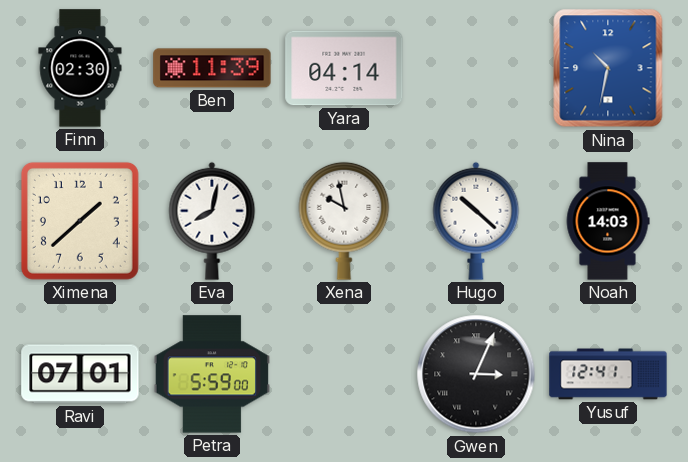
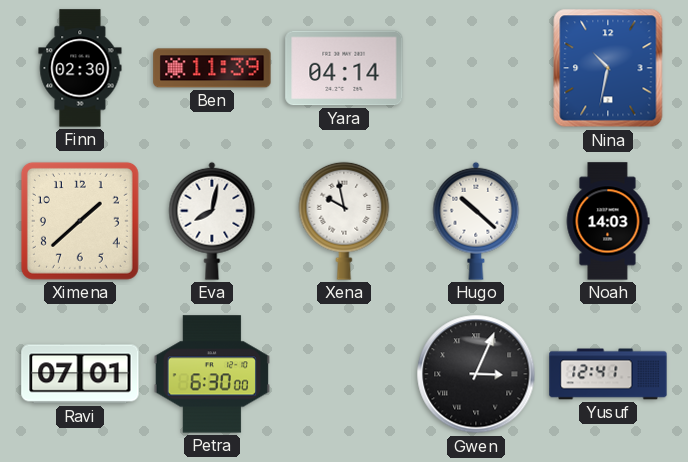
Petra: 5:59 -> 6:30
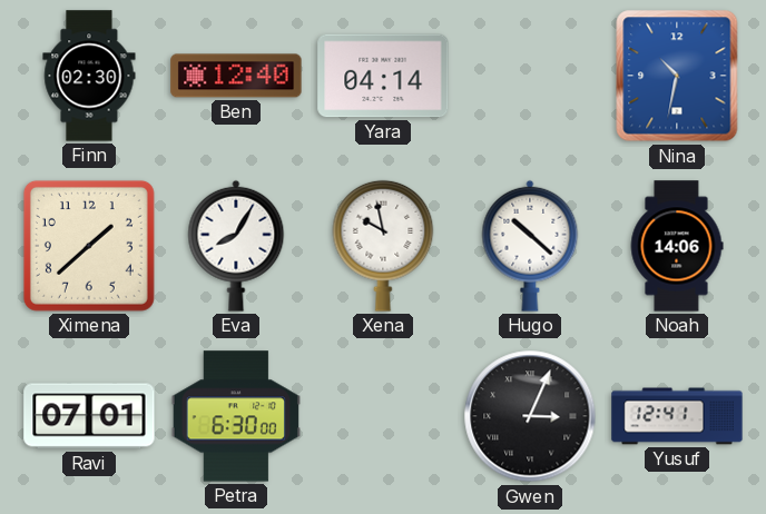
Ben: 11:39 -> 12:40
Eva: 8:02 -> 8:05
Noah: 14:03 -> 14:06
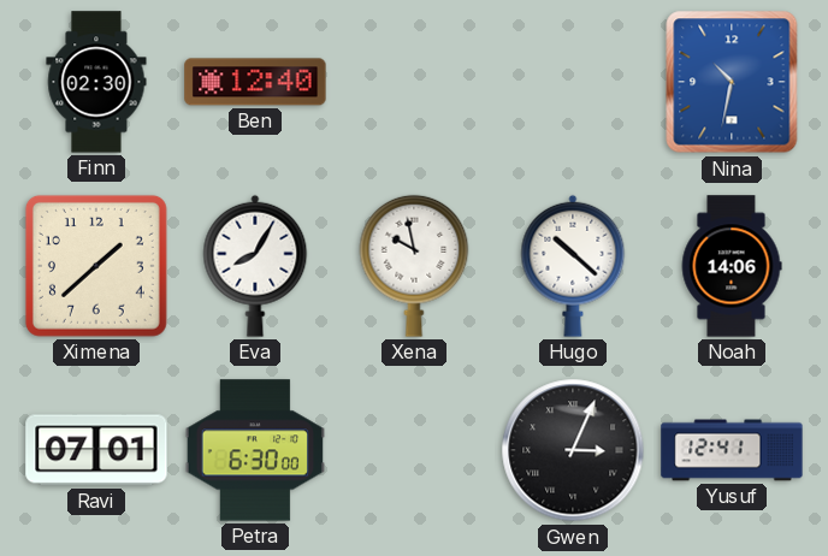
Yara: 04:14 -> none
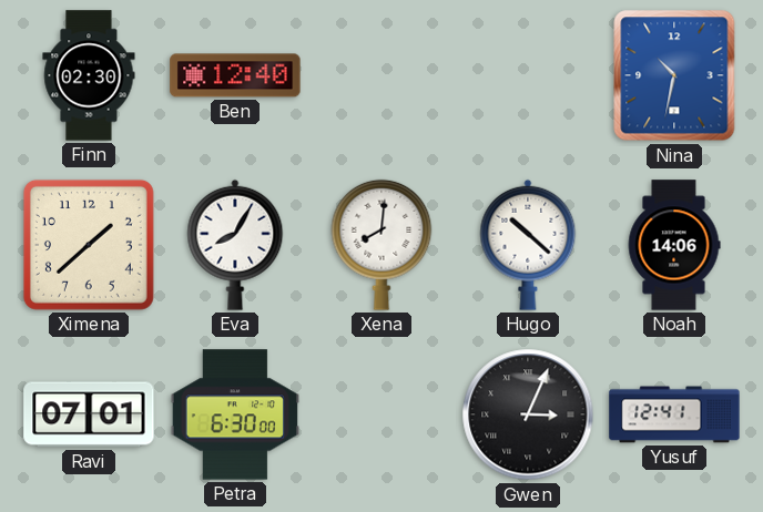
Xena: 9:58 -> 8:01
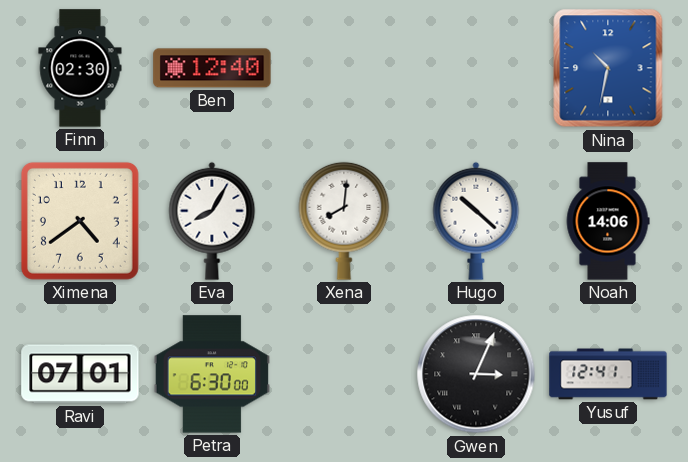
Ximena: 1:38 -> 4:39
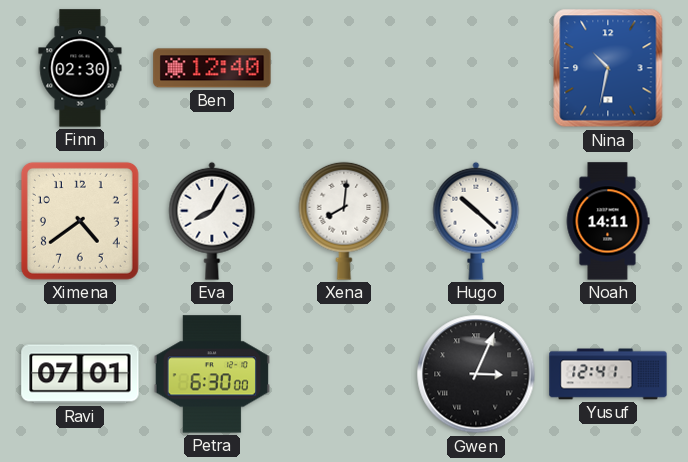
Noah: 14:06 -> 14:11
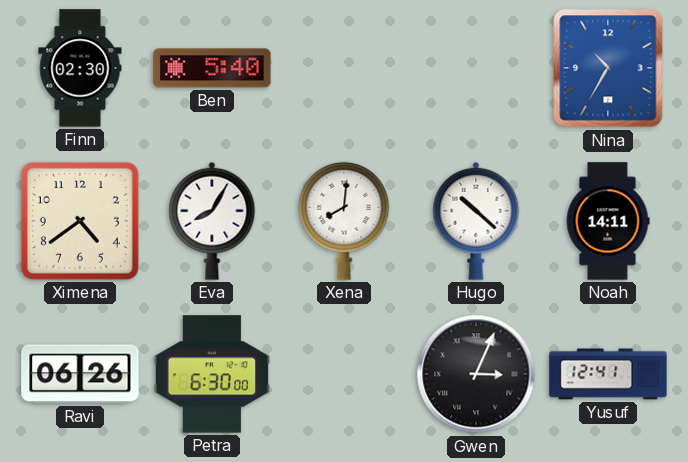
Ben: 12:40 -> 5:40
Nina: 10:32 -> 10:35
Ravi: 07:01 -> 06:26
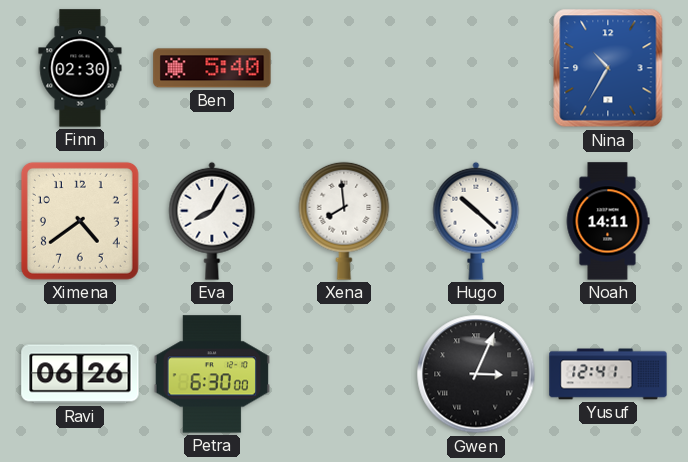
Xena: 8:01 -> 7:59
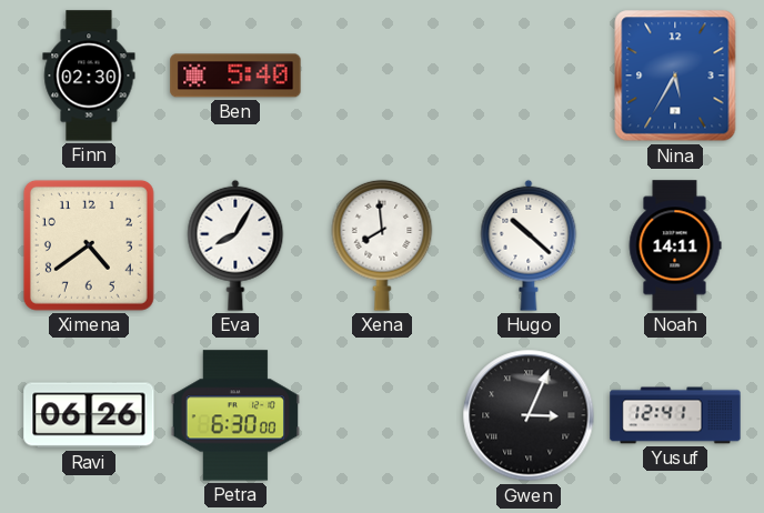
Nina: 10:35 -> 5:35
